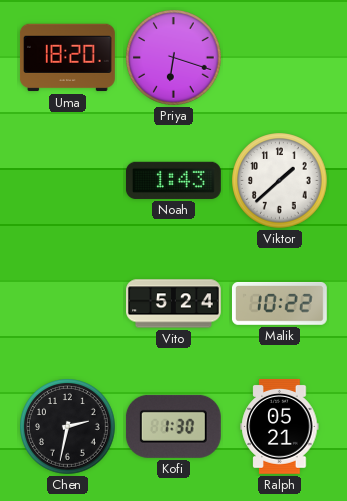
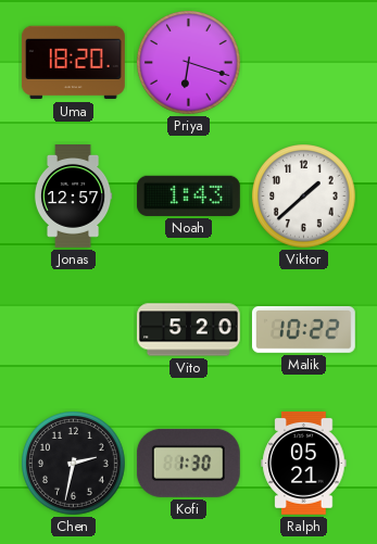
Jonas: none -> 12:57
Vito: 5:24 -> 5:20
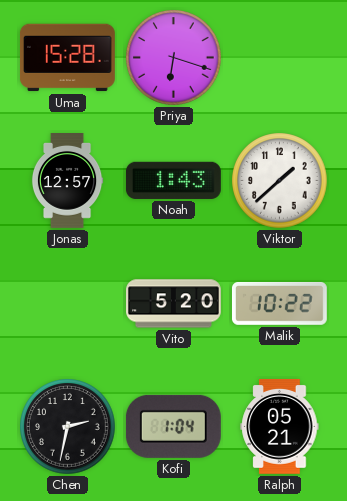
Uma: 18:20 -> 15:28
Kofi: 1:30 -> 1:04
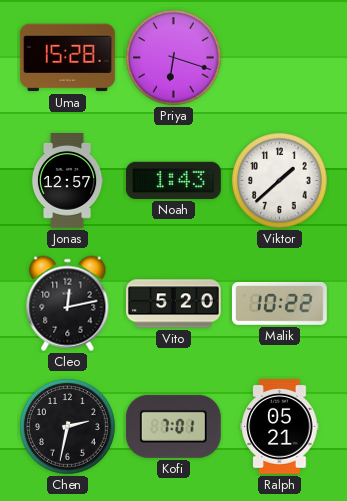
Cleo: none -> 12:13
Kofi: 1:04 -> 7:01
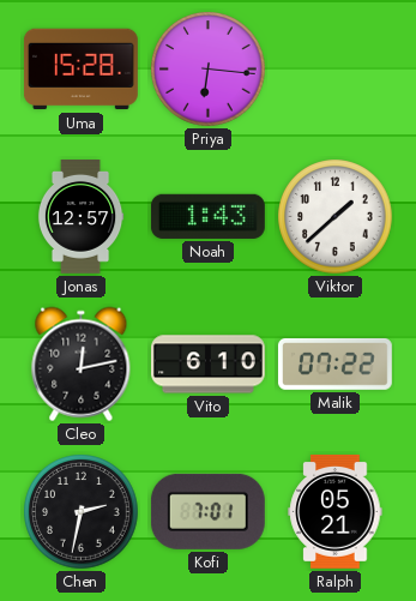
Priya: 6:18 -> 6:16
Vito: 5:20 -> 6:10
Malik: 10:22 -> 07:22
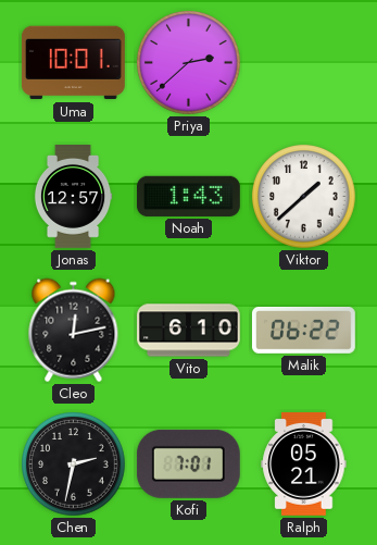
Uma: 15:28 -> 10:01
Priya: 6:16 -> 2:38
Malik: 07:22 -> 06:22
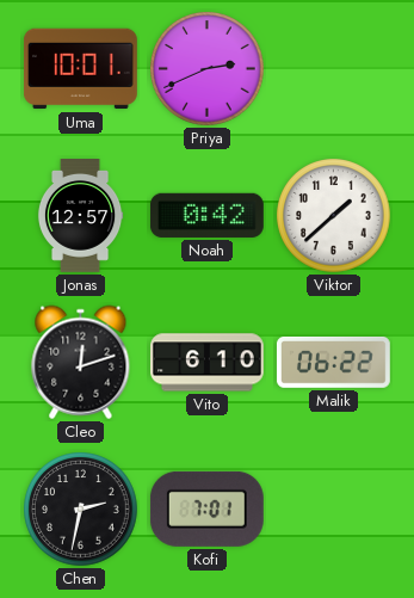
Priya: 2:38 -> 2:41
Noah: 1:43 -> 0:42
Cleo: 12:13 -> 12:12
Ralph: 05:21 -> none
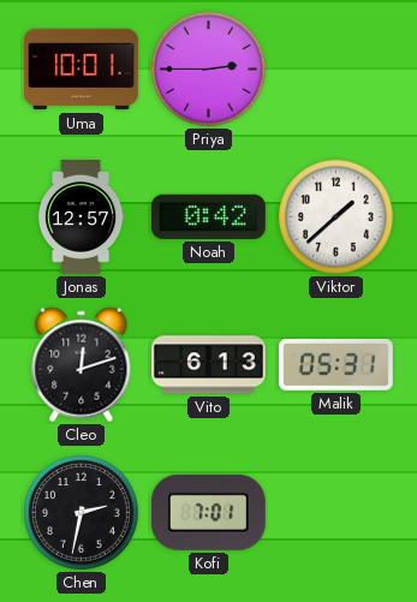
Priya: 2:41 -> 2:45
Vito: 6:10 -> 6:13
Malik: 06:22 -> 05:31
